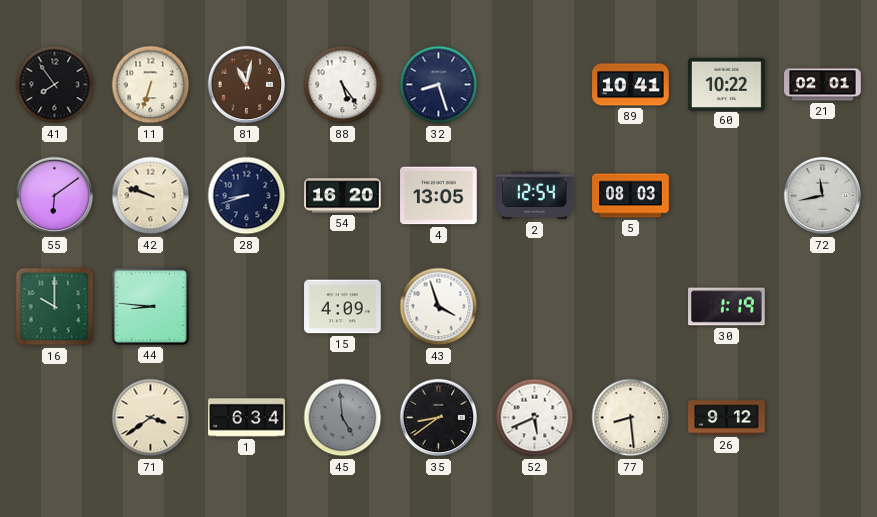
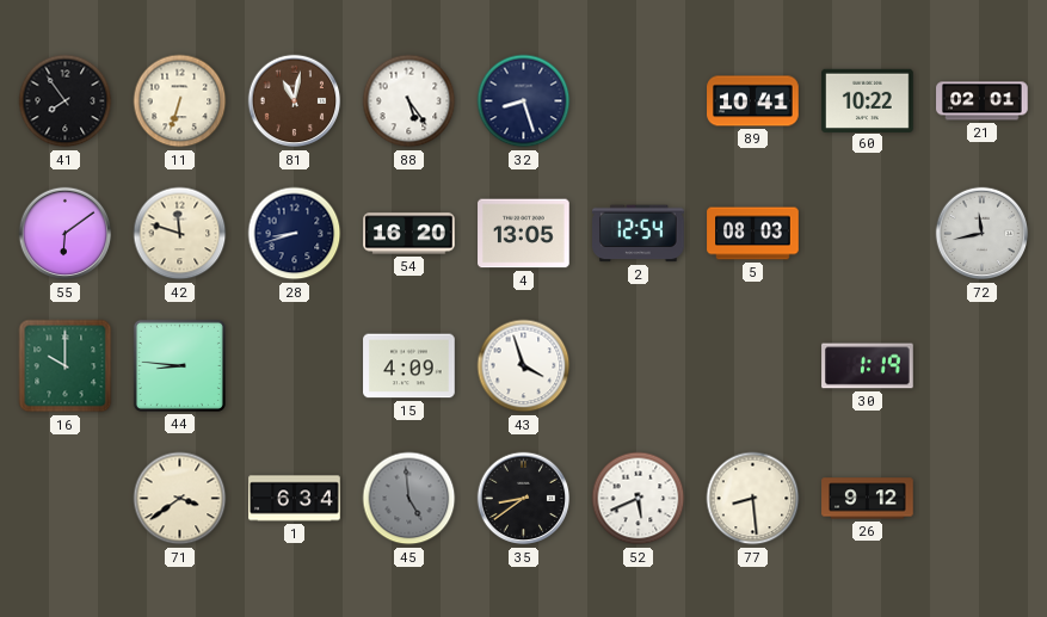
42: 9:48 -> 11:48
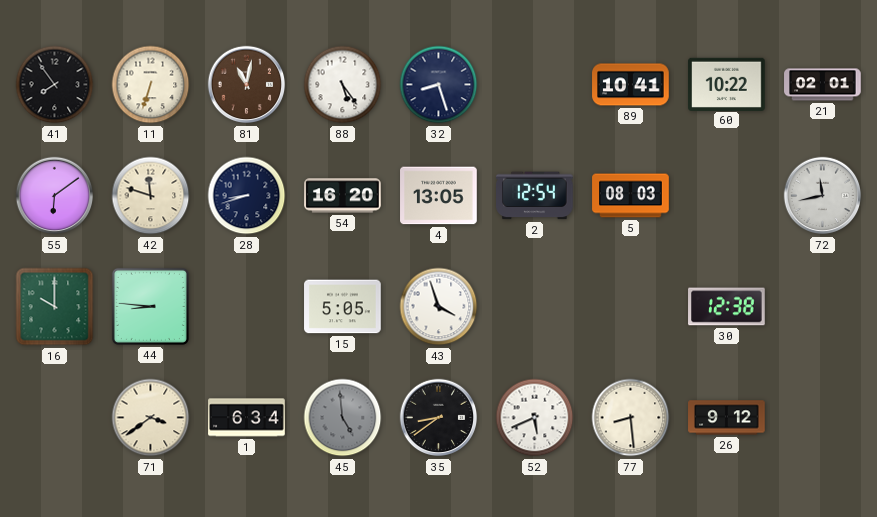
15: 4:09 -> 5:05
30: 1:19 -> 12:38
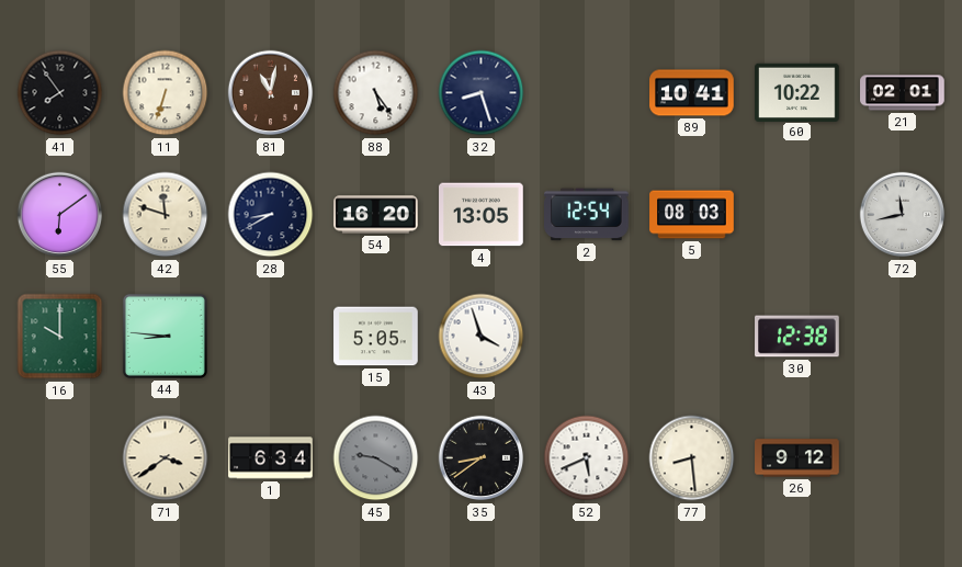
28: 8:42 -> 8:40
45: 4:59 -> 9:20
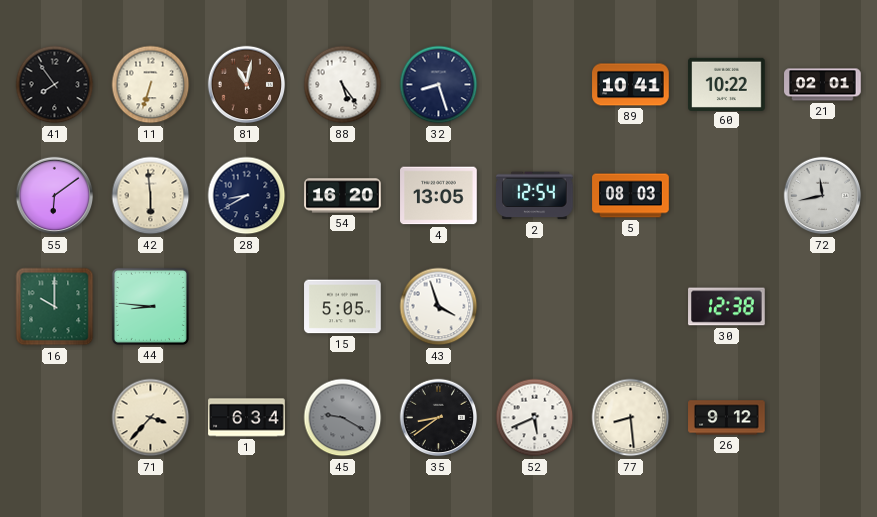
42: 11:48 -> 5:59
71: 3:39 -> 3:37
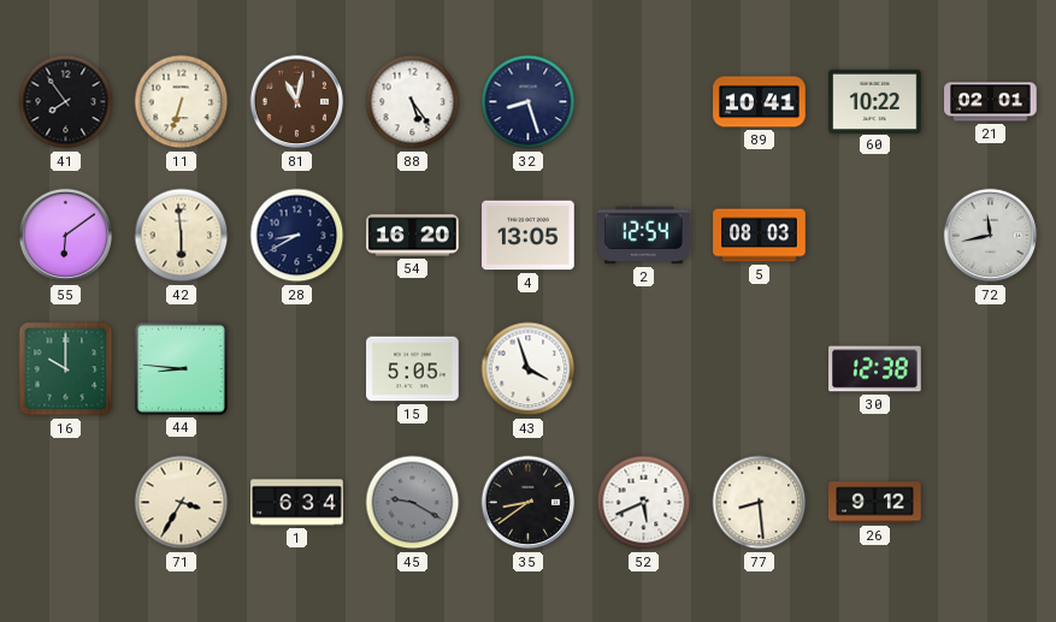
71: 3:37 -> 3:35
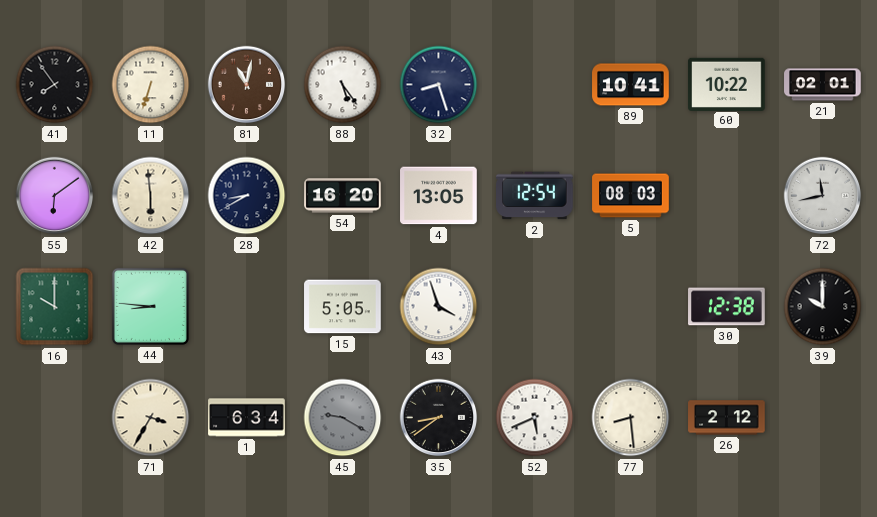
39: none -> 10:00
26: 9:12 -> 2:12
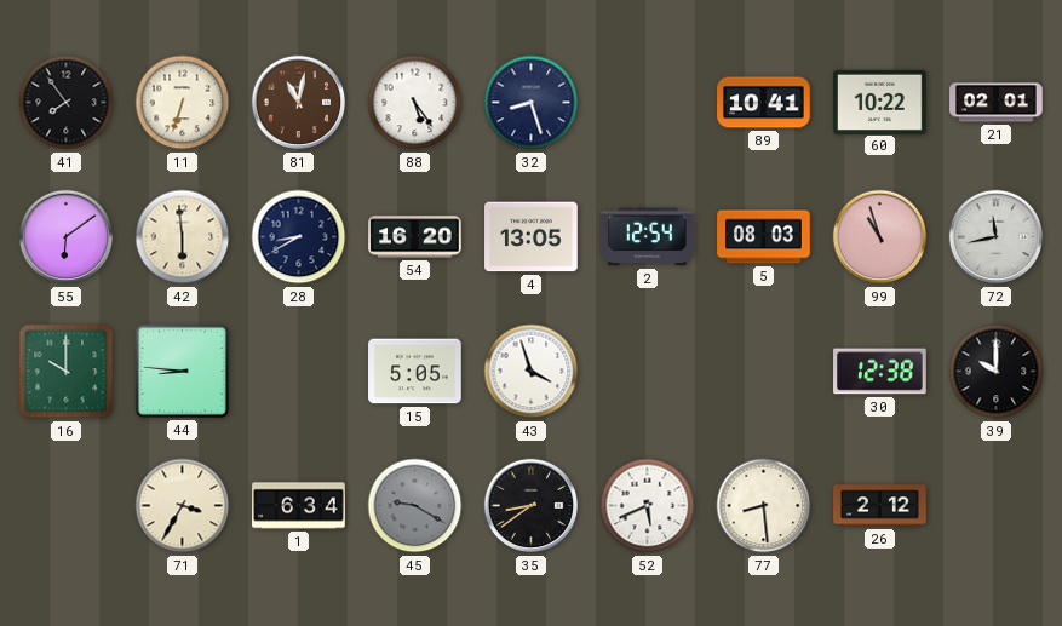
99: none -> 10:57
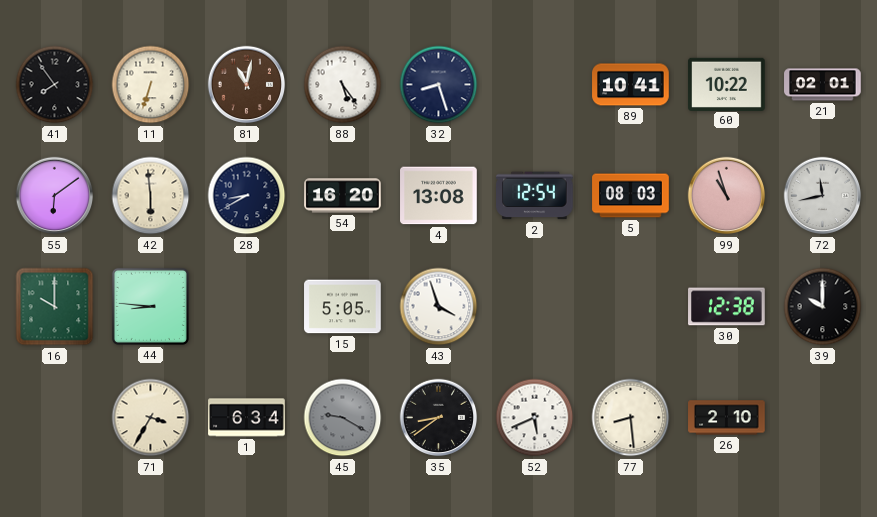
4: 13:05 -> 13:08
26: 2:12 -> 2:10
